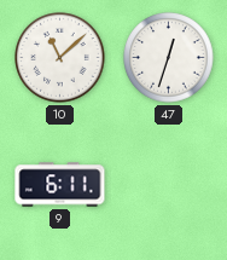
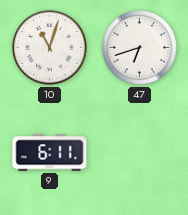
10: 11:08 -> 11:03
47: 12:33 -> 6:42
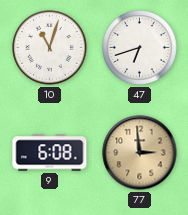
9: 6:11 -> 6:08
77: none -> 2:59
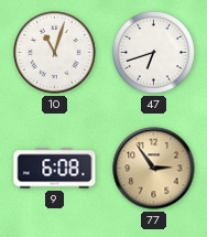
77: 2:59 -> 2:54
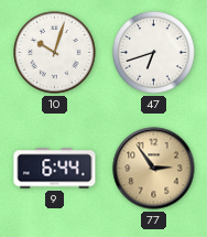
10: 11:03 -> 10:03
9: 6:08 -> 6:44
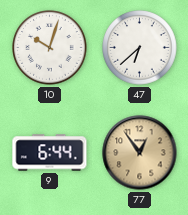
47: 6:42 -> 6:38
77: 2:54 -> 12:54
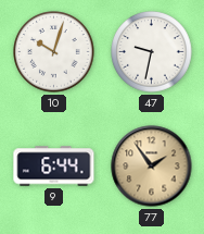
47: 6:38 -> 9:32
77: 12:54 -> 1:54
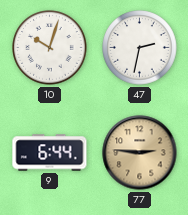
47: 9:32 -> 2:32
77: 1:54 -> 2:46
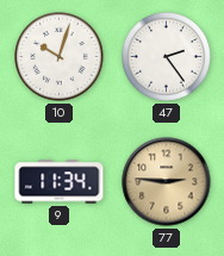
47: 2:32 -> 2:24
9: 6:44 -> 11:34
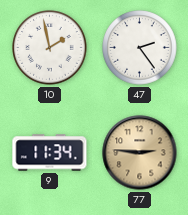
10: 10:03 -> 1:58
